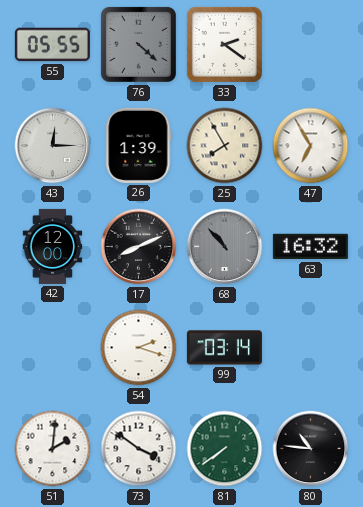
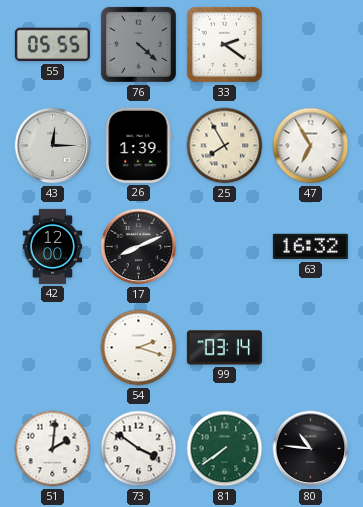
68: 10:53 -> none
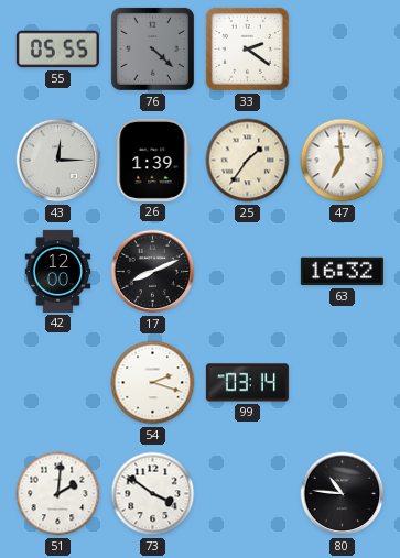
25: 7:55 -> 1:36
47: 6:55 -> 6:59
81: 7:39 -> none
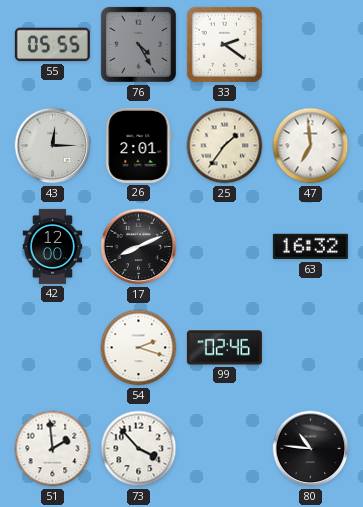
76: 4:22 -> 4:25
26: 1:39 -> 2:01
99: 03:14 -> 02:46
51: 2:01 -> 1:59
73: 3:51 -> 3:53
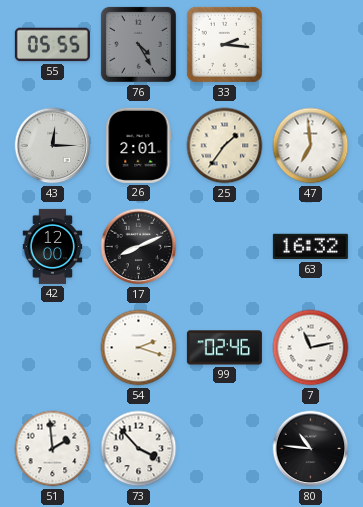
33: 2:21 -> 2:16
7: none -> 11:13
